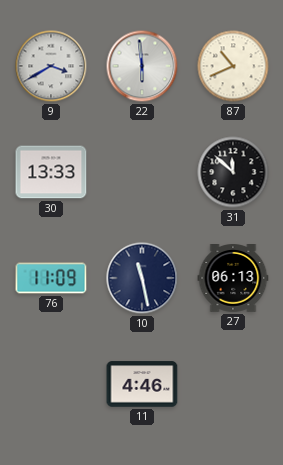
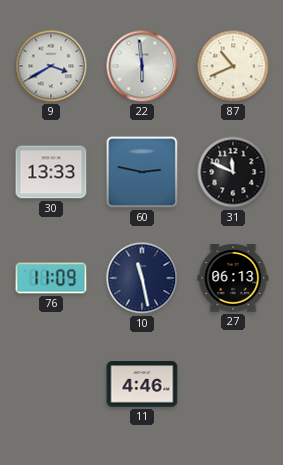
60: none -> 2:47
31: 11:52 -> 11:49
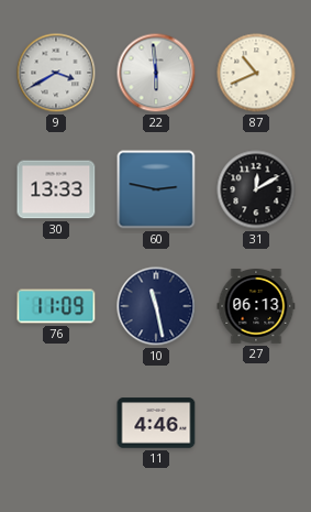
31: 11:49 -> 12:10
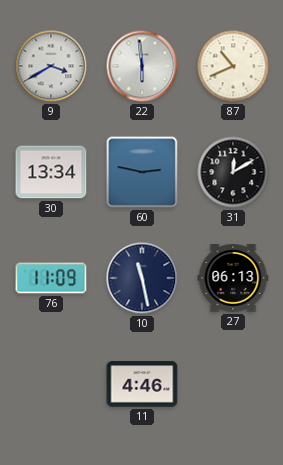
30: 13:33 -> 13:34
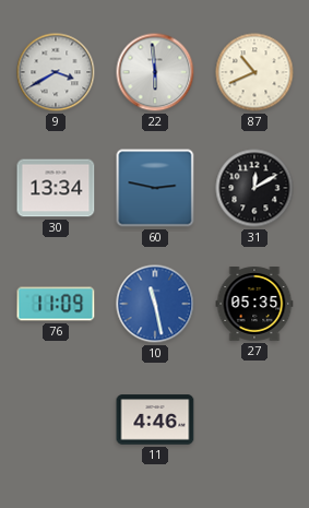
10 dial: navy -> blue
27: 06:13 -> 05:35
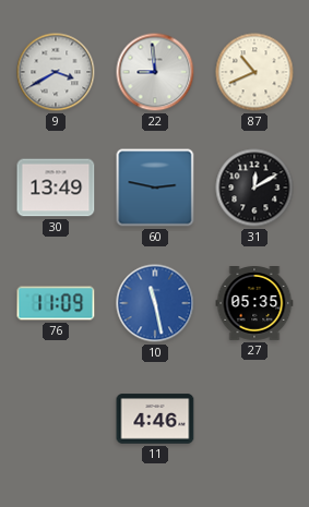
22: 5:59 -> 8:59
30: 13:34 -> 13:49
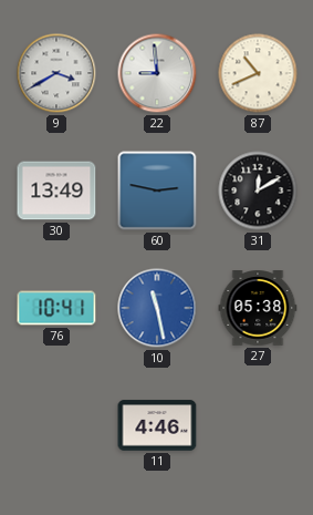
76: 11:09 -> 10:41
27: 05:35 -> 05:38
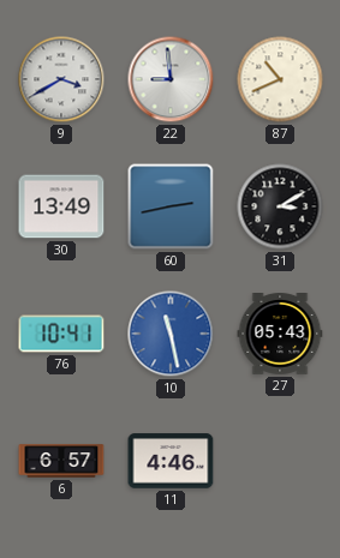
60: 2:47 -> 2:43
31: 12:10 -> 3:10
27: 05:38 -> 05:43
6: none -> 6:57
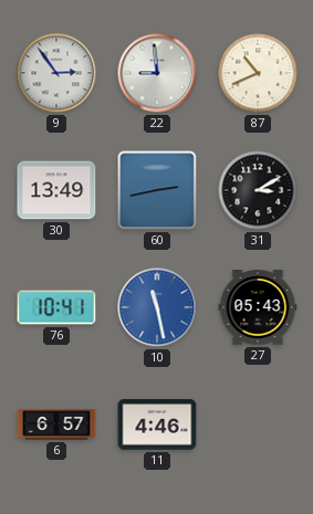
9: 3:40 -> 2:54
